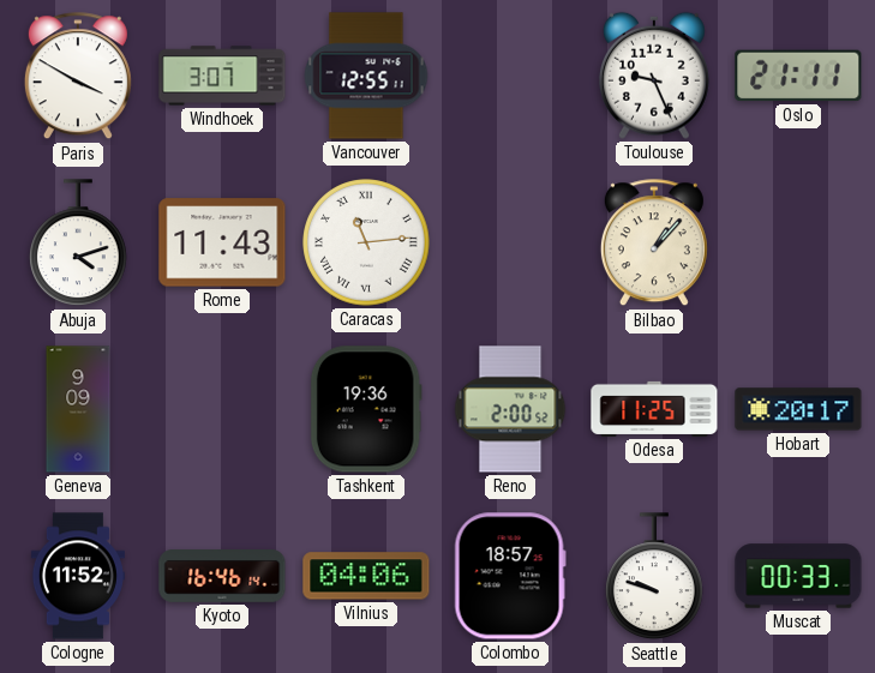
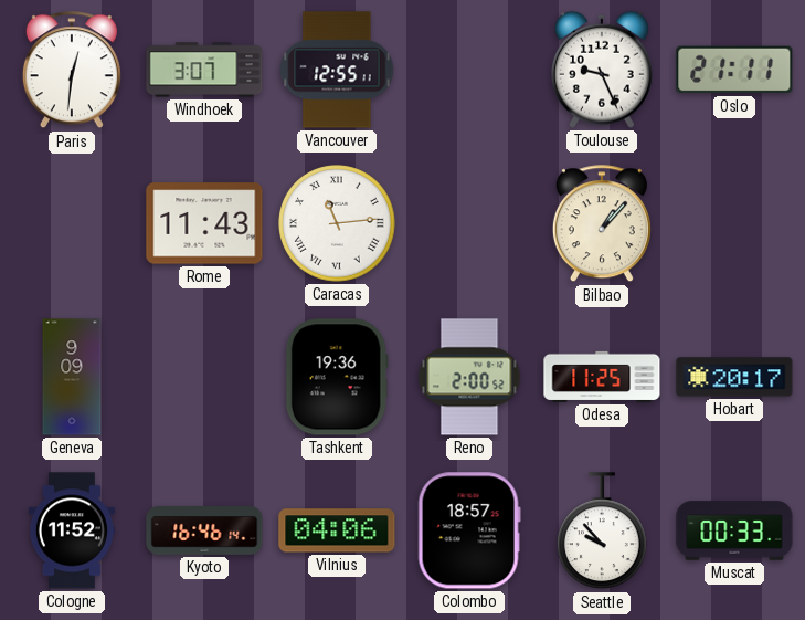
Paris: 3:50 -> 12:31
Abuja: 4:12 -> none
Seattle: 9:48 -> 9:53
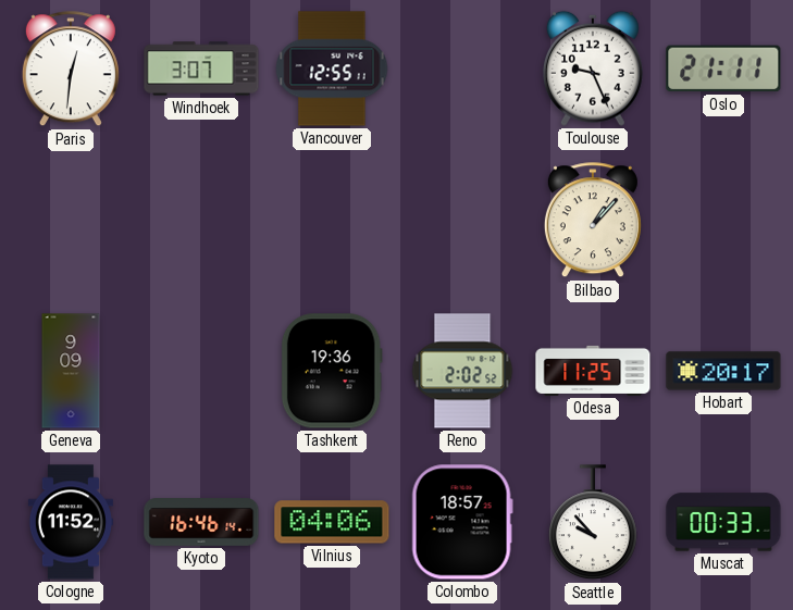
Rome: 11:43 -> none
Caracas: 11:14 -> none
Reno: 2:00 -> 2:02
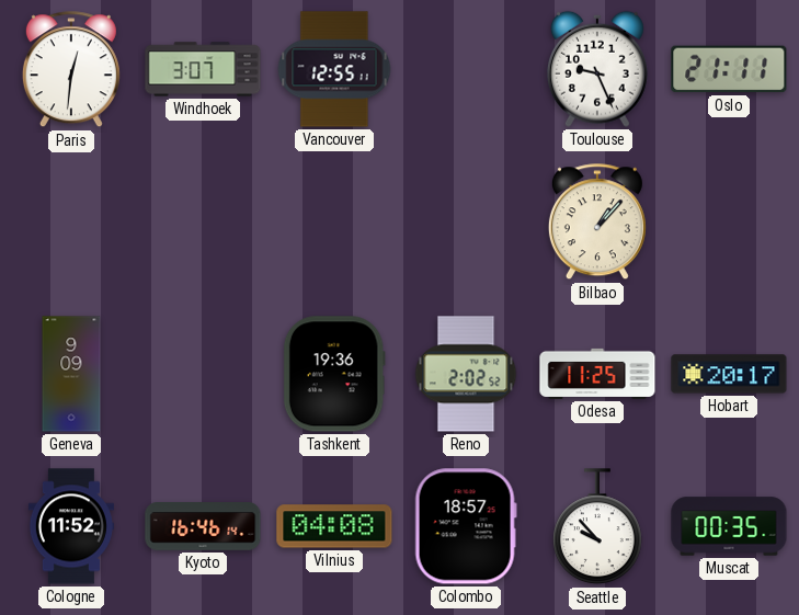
Vilnius: 04:06 -> 04:08
Muscat: 00:33 -> 00:35
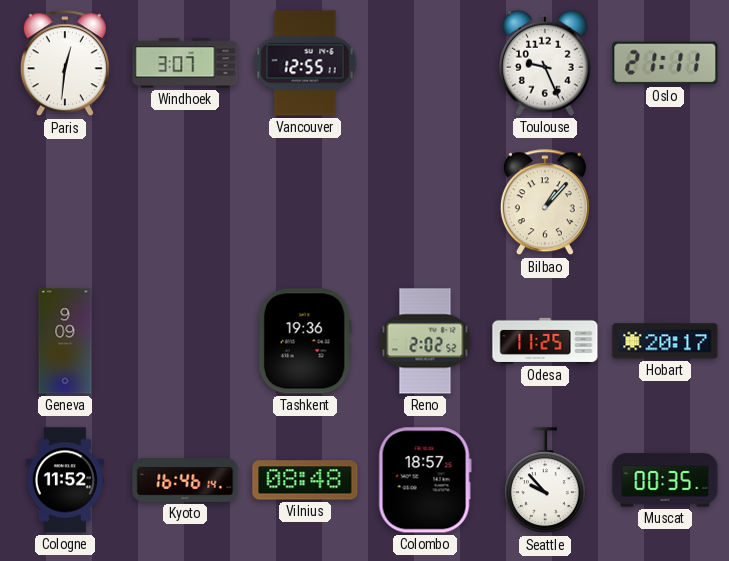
Vilnius: 04:08 -> 08:48
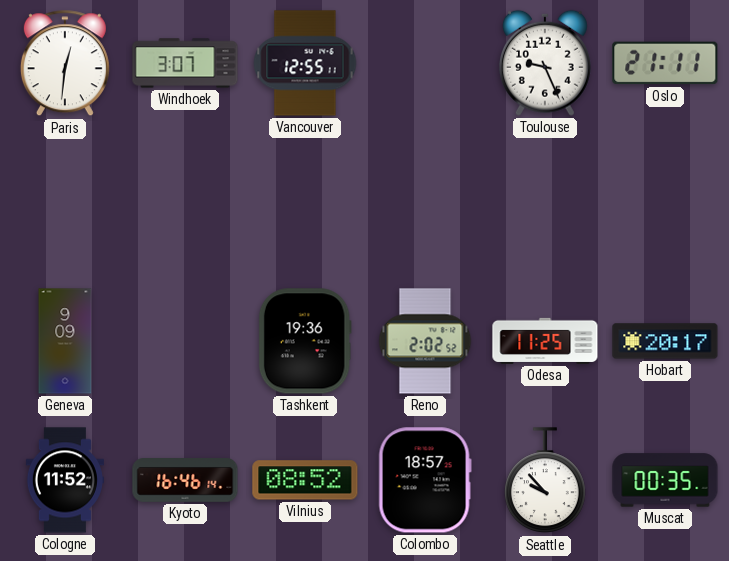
Bilbao: 1:07 -> none
Vilnius: 08:48 -> 08:52
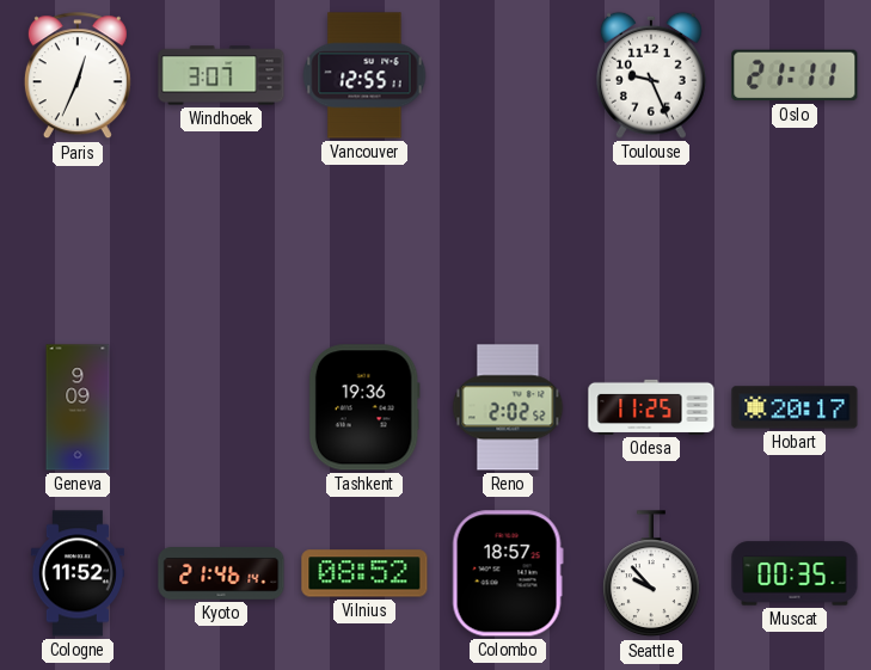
Paris: 12:31 -> 12:34
Kyoto: 16:46 -> 21:46
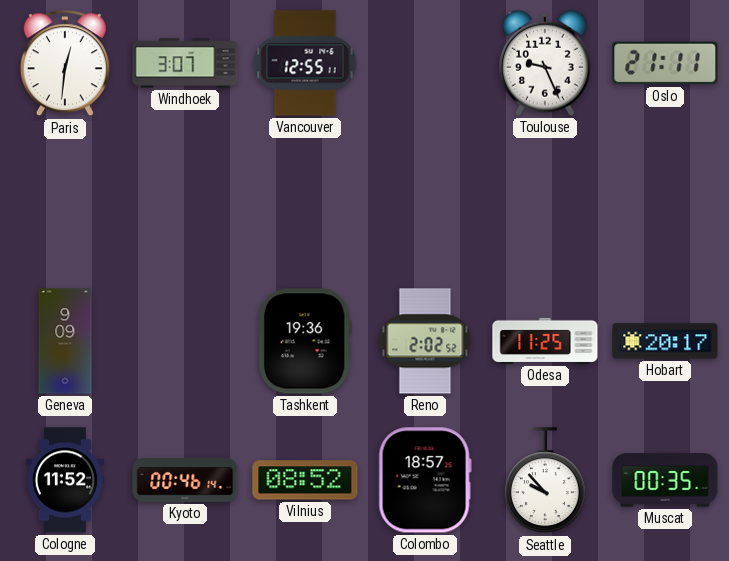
Paris: 12:34 -> 12:31
Kyoto: 21:46 -> 00:46
